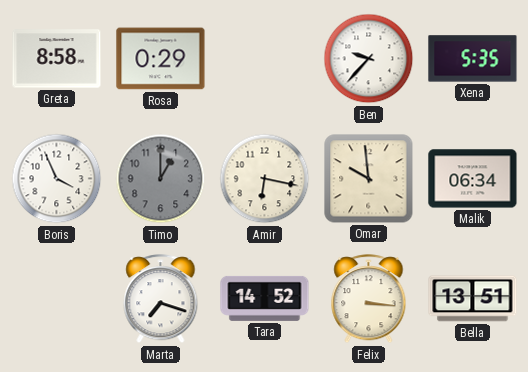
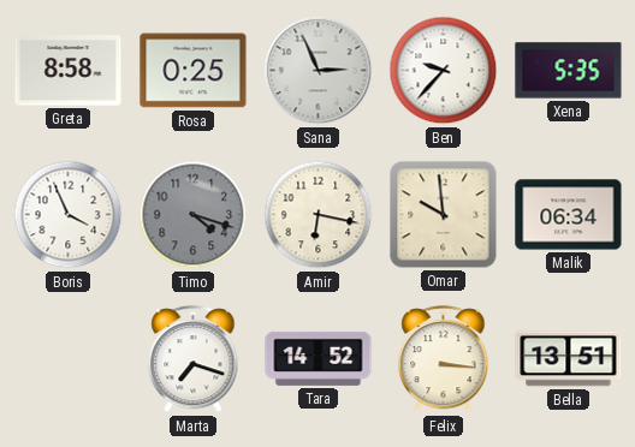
Rosa: 0:29 -> 0:25
Sana: none -> 2:56
Timo: 1:00 -> 4:18
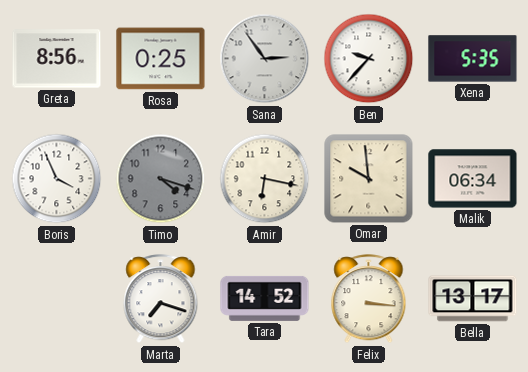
Greta: 8:58 -> 8:56
Sana: 2:56 -> 2:54
Bella: 13:51 -> 13:17
